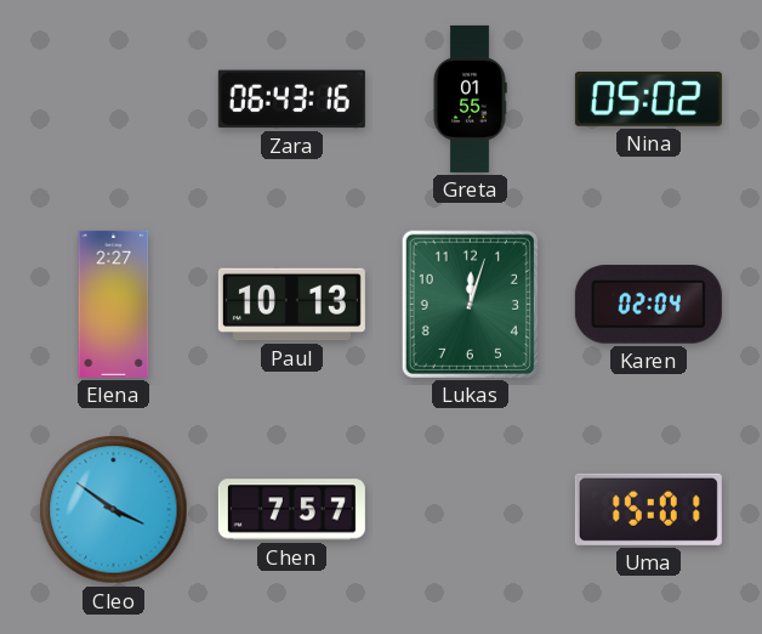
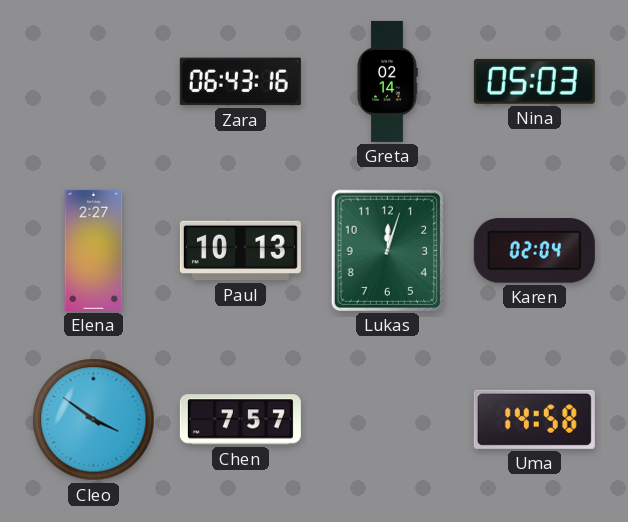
Greta: 01:55 -> 02:14
Nina: 05:02 -> 05:03
Uma: 15:01 -> 14:58
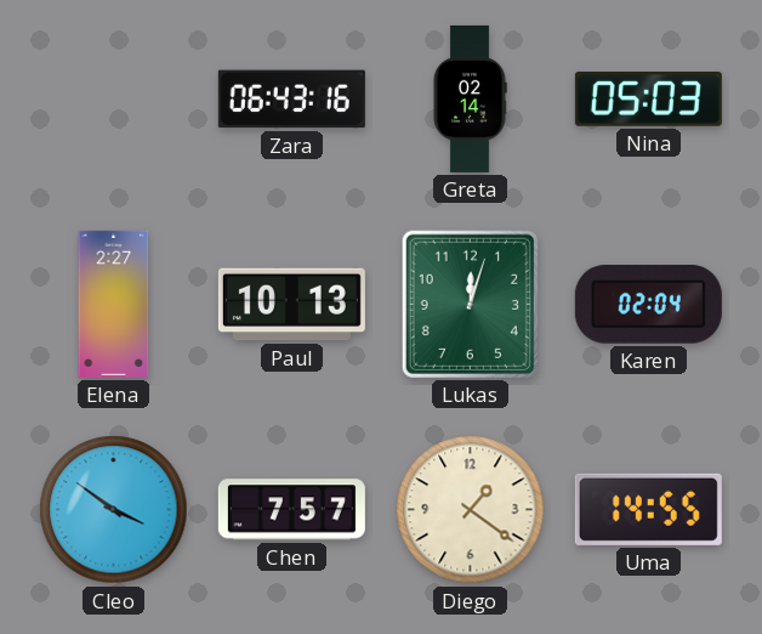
Diego: none -> 1:21
Uma: 14:58 -> 14:55
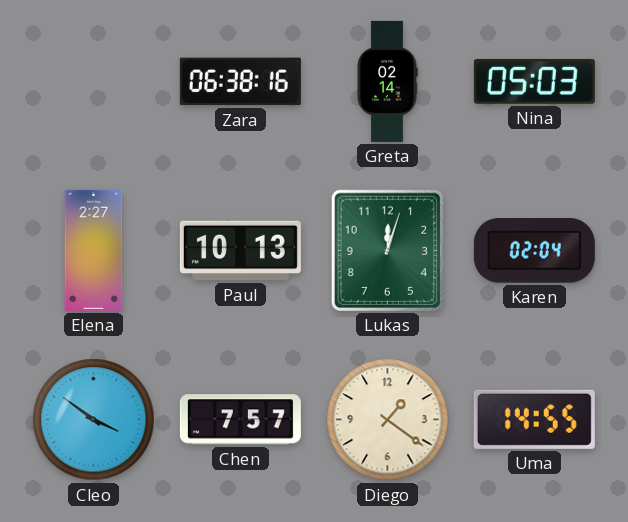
Zara: 06:43 -> 06:38
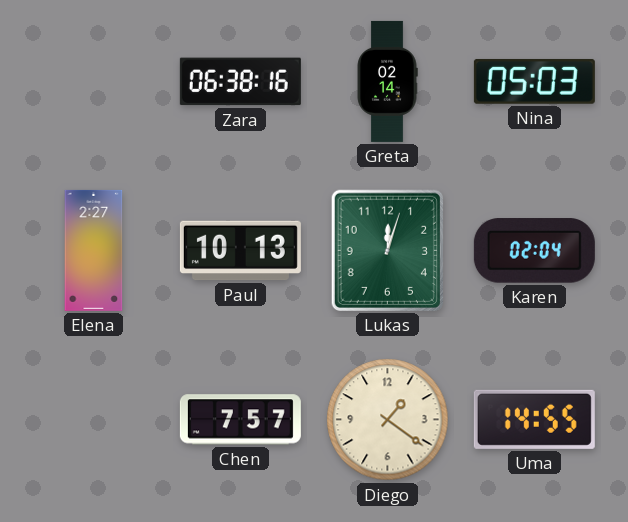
Cleo: 3:51 -> none
